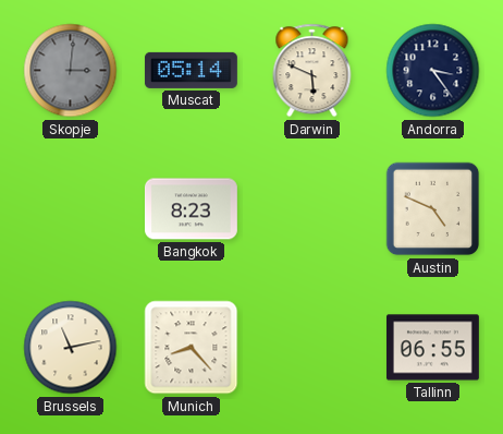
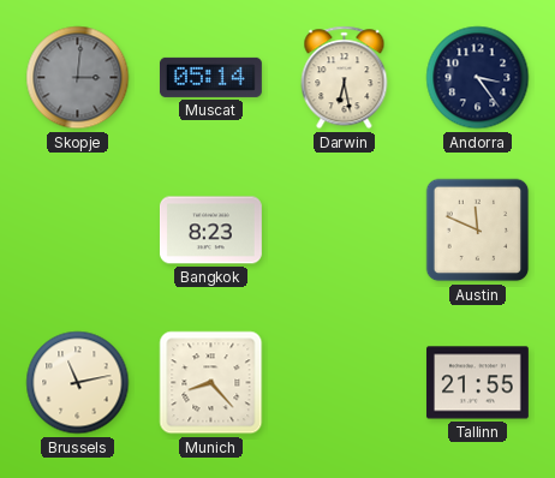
Darwin: 5:49 -> 6:28
Austin: 4:49 -> 11:49
Tallinn: 06:55 -> 21:55
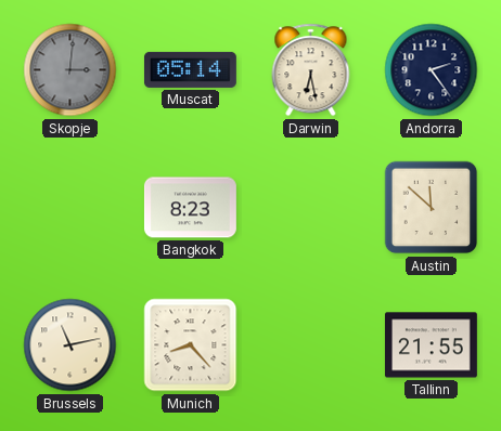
Andorra: 3:24 -> 2:24
Austin: 11:49 -> 11:52
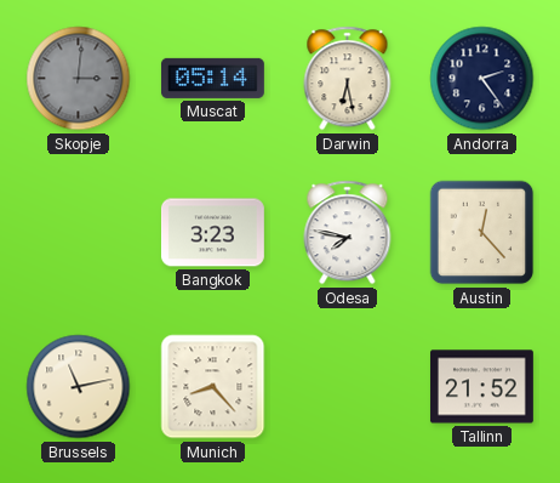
Bangkok: 8:23 -> 3:23
Odesa: none -> 7:47
Austin: 11:52 -> 12:23
Tallinn: 21:55 -> 21:52
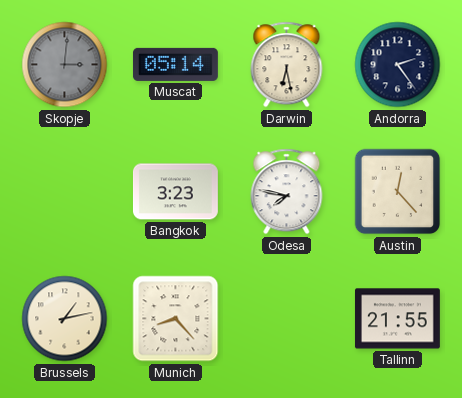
Brussels: 11:13 -> 1:13
Tallinn: 21:52 -> 21:55
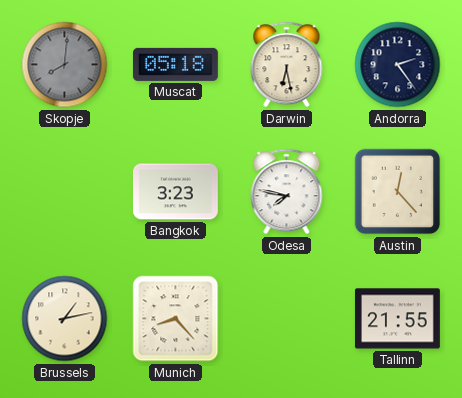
Skopje: 3:01 -> 8:01
Muscat: 05:14 -> 05:18
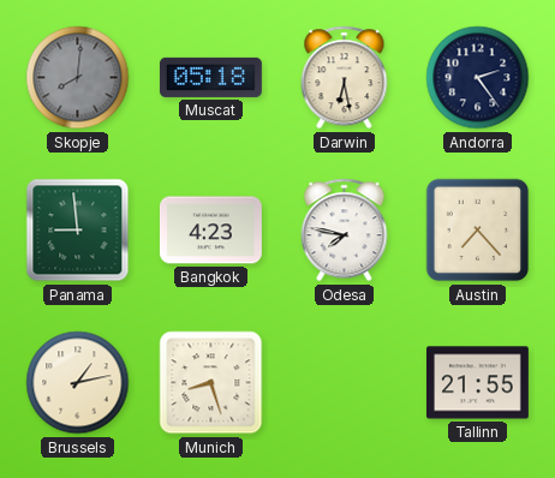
Panama: none -> 8:59
Bangkok: 3:23 -> 4:23
Austin: 12:23 -> 7:23
Munich: 8:23 -> 8:27
